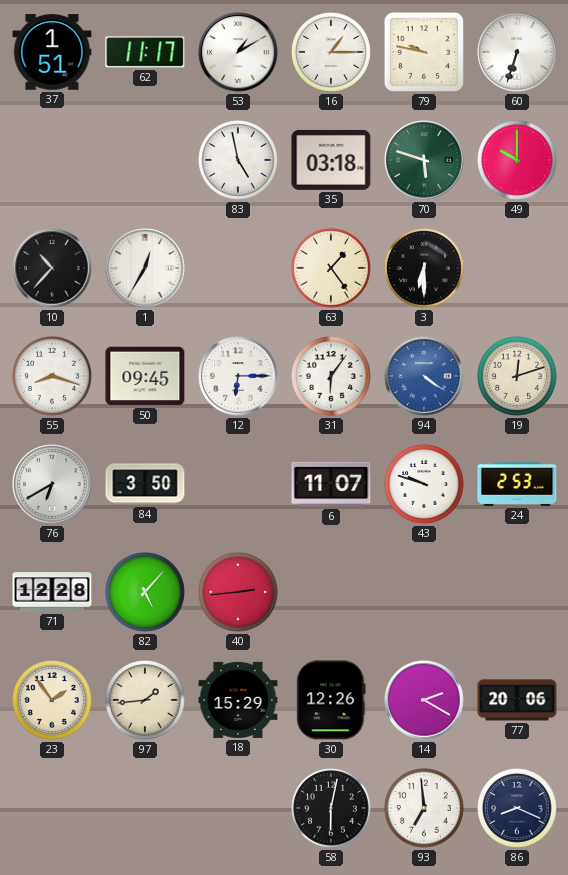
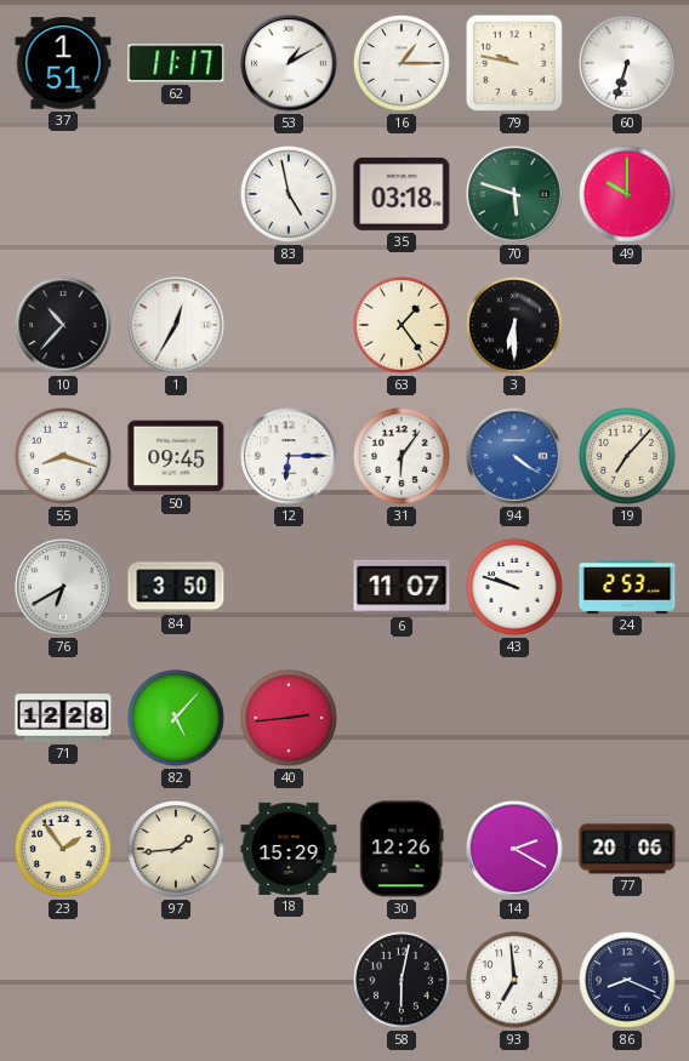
19: 12:12 -> 7:07
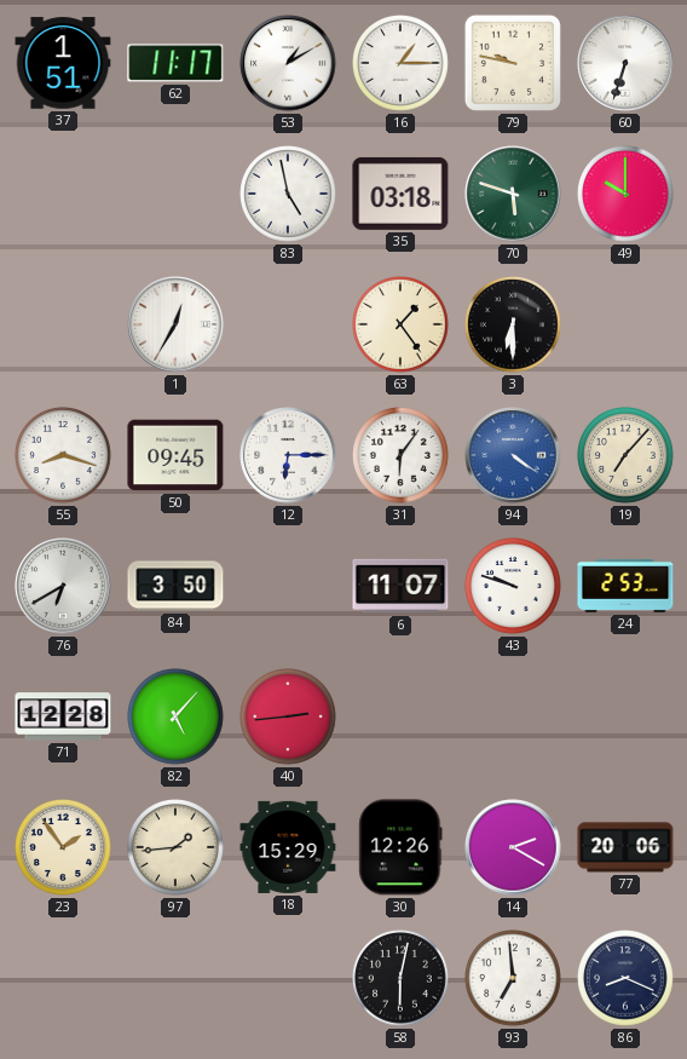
10: 10:37 -> none
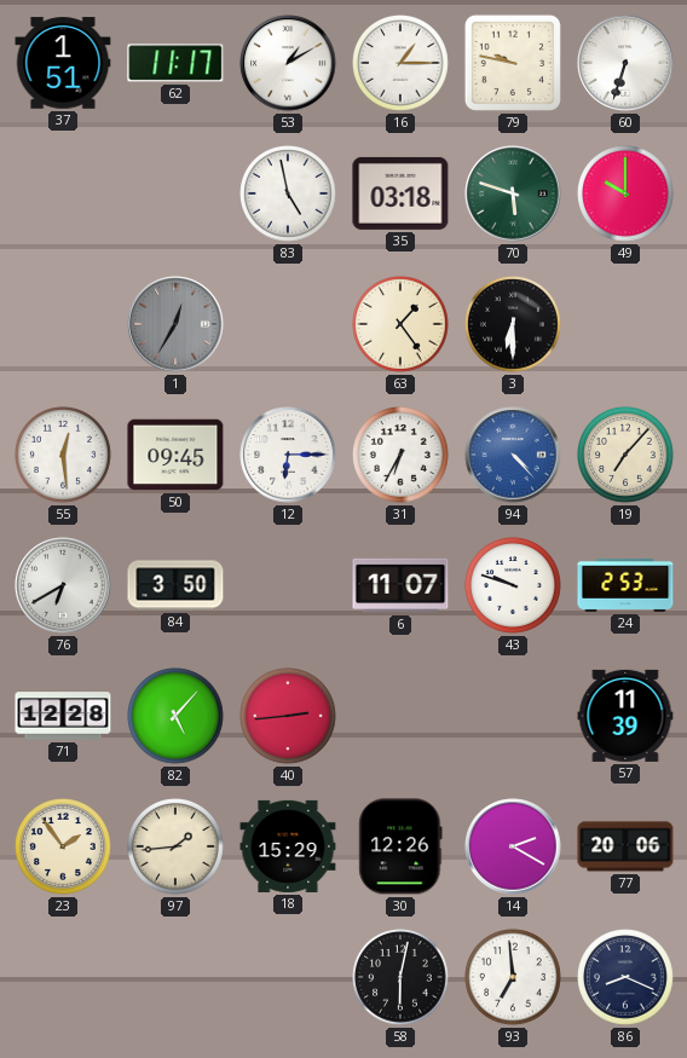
1 dial: white -> grey
55: 8:18 -> 12:29
31: 6:06 -> 6:35
94: 4:21 -> 4:23
57: none -> 11:39
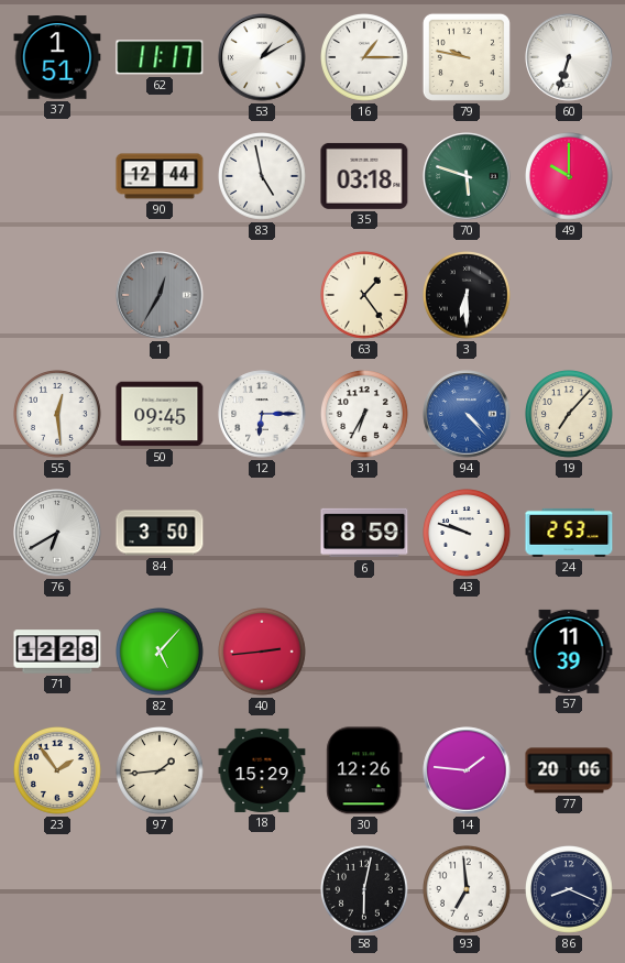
90: none -> 12:44
6: 11:07 -> 8:59
14: 2:20 -> 1:46
